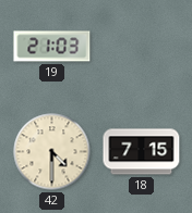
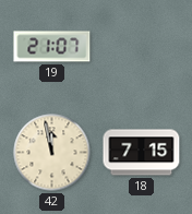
19: 21:03 -> 21:07
42: 4:30 -> 11:58
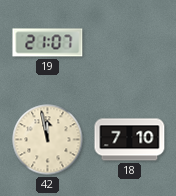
18: 7:15 -> 7:10
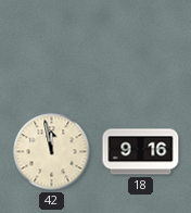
19: 21:07 -> none
18: 7:10 -> 9:16
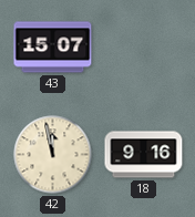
43: none -> 15:07
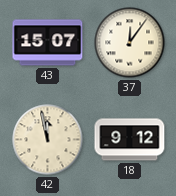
37: none -> 12:06
18: 9:16 -> 9:12
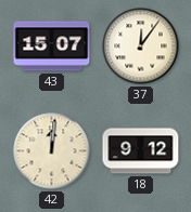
42: 11:58 -> 12:01
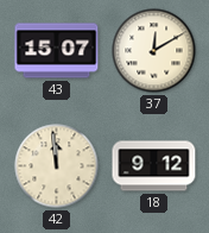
37: 12:06 -> 12:10
42: 12:01 -> 11:59
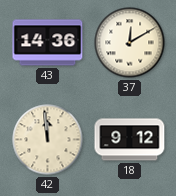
43: 15:07 -> 14:36
